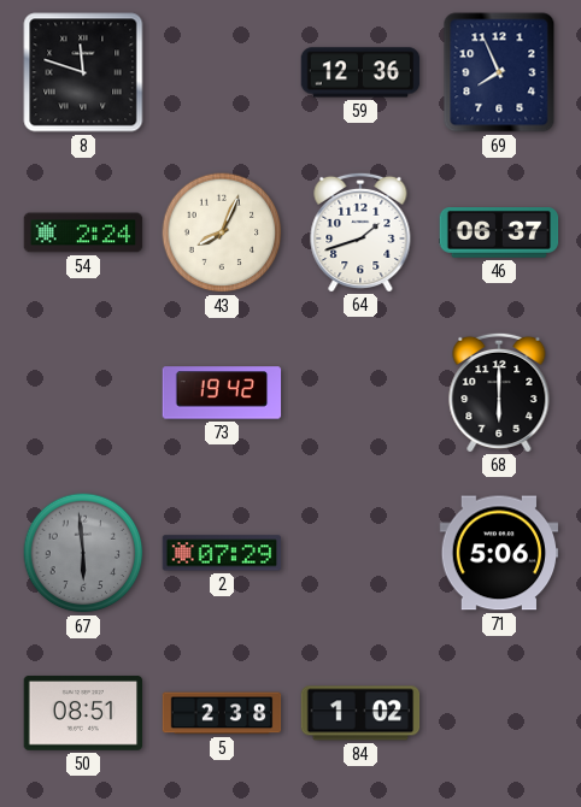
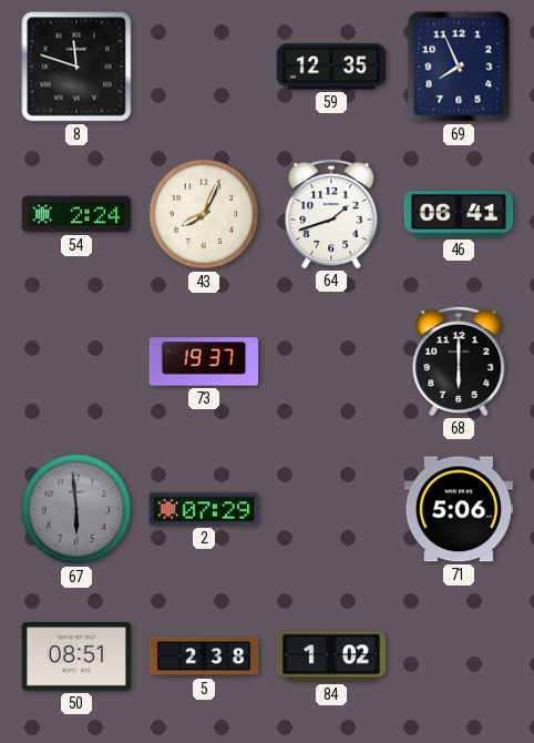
59: 12:36 -> 12:35
46: 06:37 -> 06:41
73: 19:42 -> 19:37
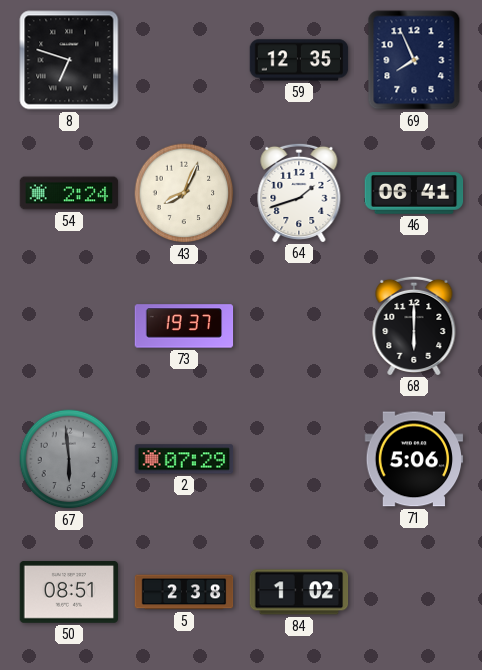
8: 11:48 -> 6:48
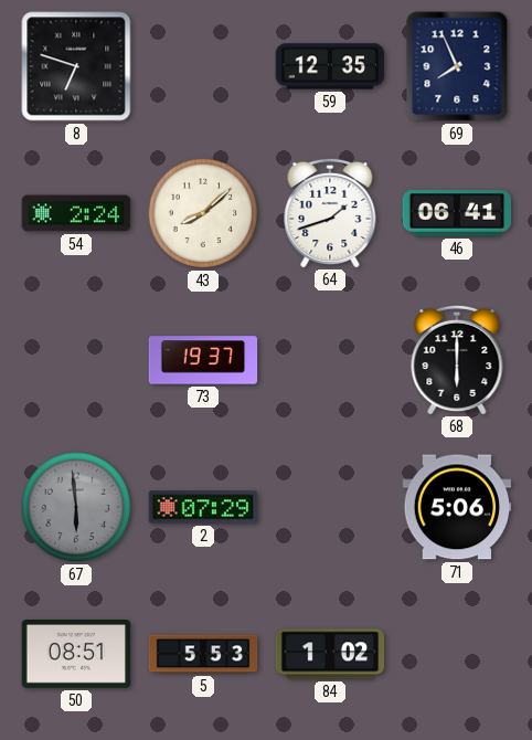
43: 8:04 -> 8:08
5: 2:38 -> 5:53
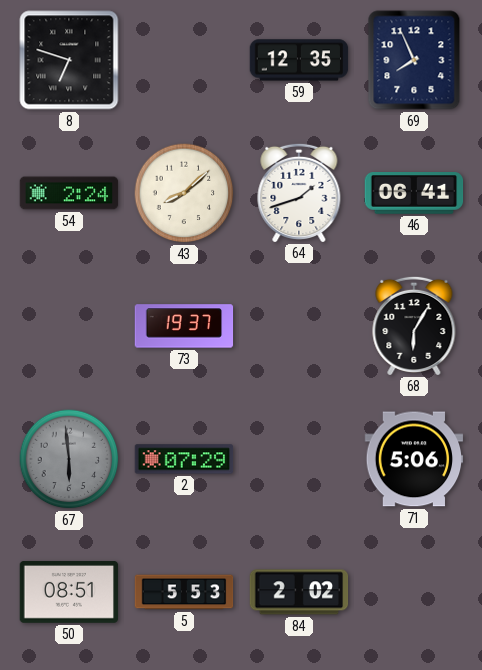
68: 6:00 -> 6:05
84: 1:02 -> 2:02
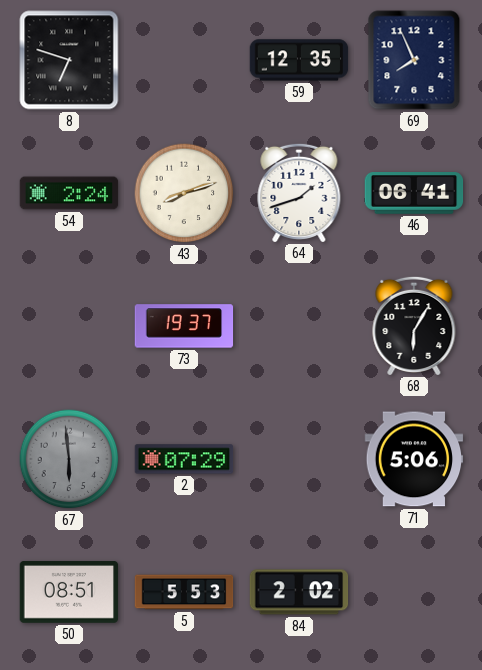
43: 8:08 -> 8:12
